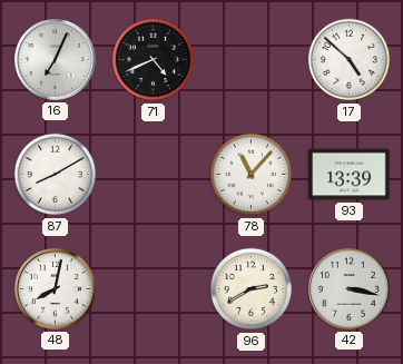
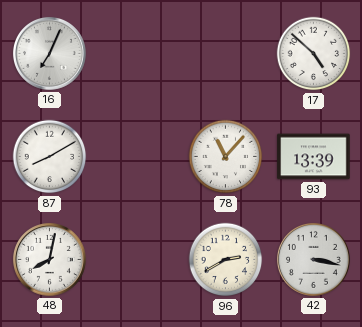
71: 4:41 -> none
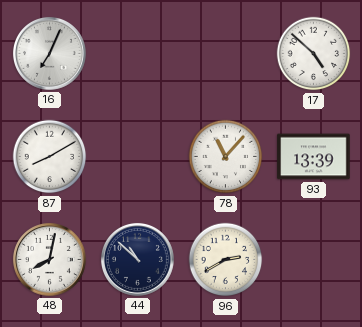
44: none -> 10:52
42: 3:17 -> none
